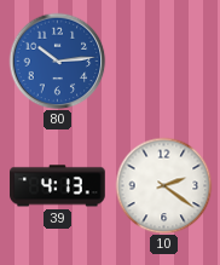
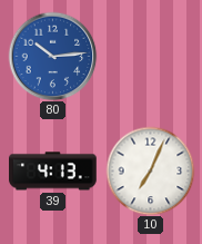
10: 2:21 -> 7:04
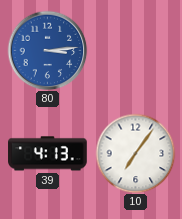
80: 10:14 -> 3:14
10: 7:04 -> 7:06
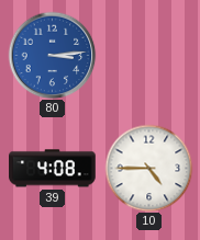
39: 4:13 -> 4:08
10: 7:06 -> 4:45
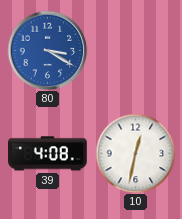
80: 3:14 -> 3:20
10: 4:45 -> 12:32
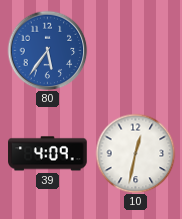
80: 3:20 -> 5:36
39: 4:08 -> 4:09
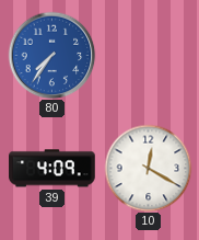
80: 5:36 -> 7:36
10: 12:32 -> 12:20
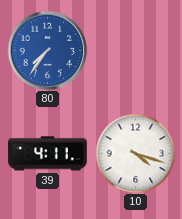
39: 4:09 -> 4:11
10: 12:20 -> 4:18
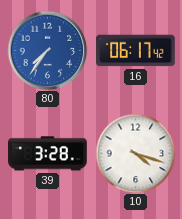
16: none -> 06:17
39: 4:11 -> 3:28
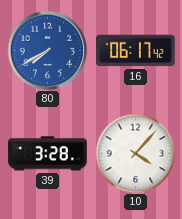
80: 7:36 -> 7:40
10: 4:18 -> 4:07
